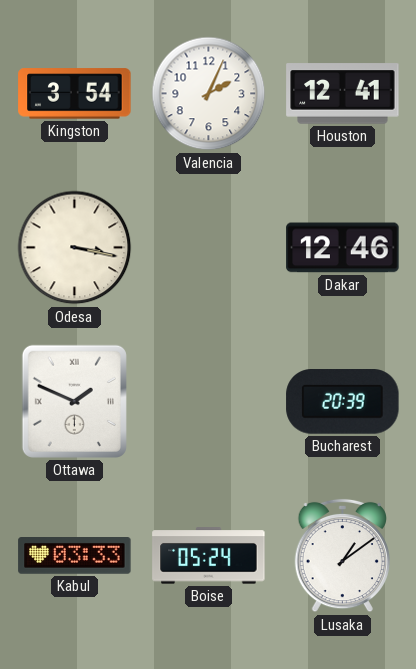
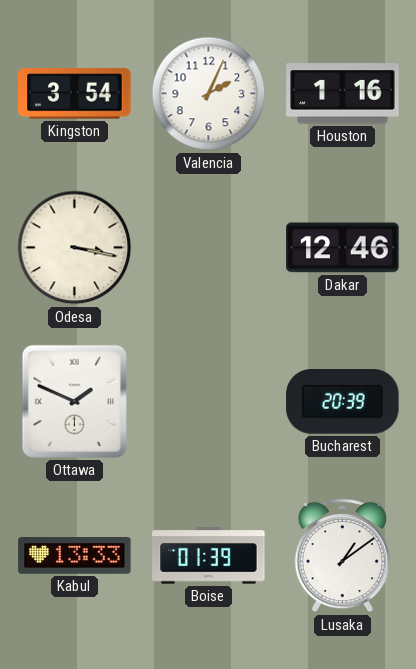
Houston: 12:41 -> 1:16
Kabul: 03:33 -> 13:33
Boise: 05:24 -> 01:39
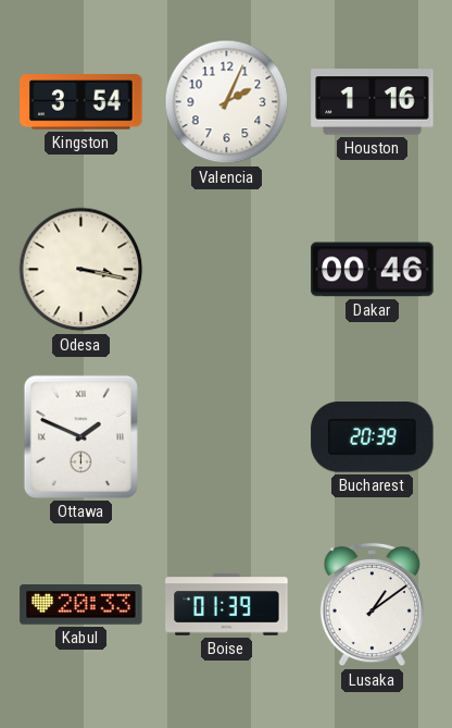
Dakar: 12:46 -> 00:46
Kabul: 13:33 -> 20:33
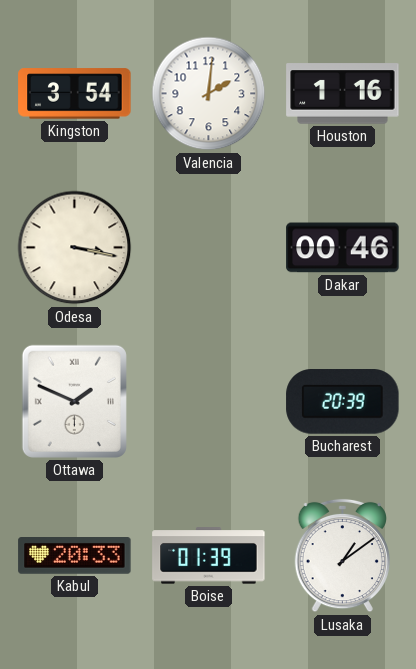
Valencia: 2:04 -> 2:01
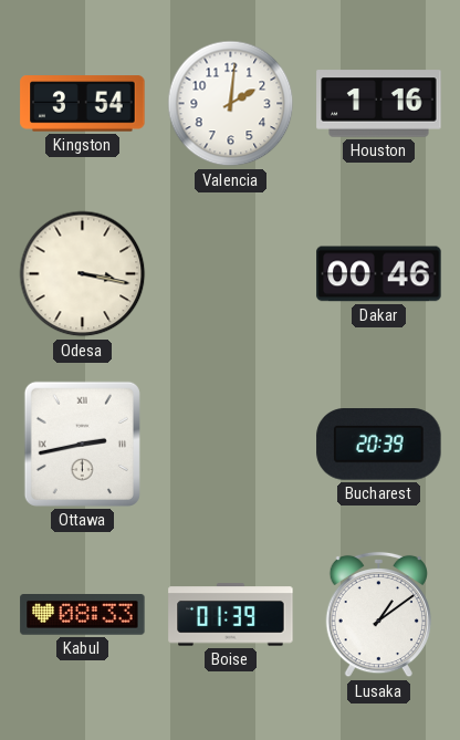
Ottawa: 1:49 -> 2:43
Kabul: 20:33 -> 08:33
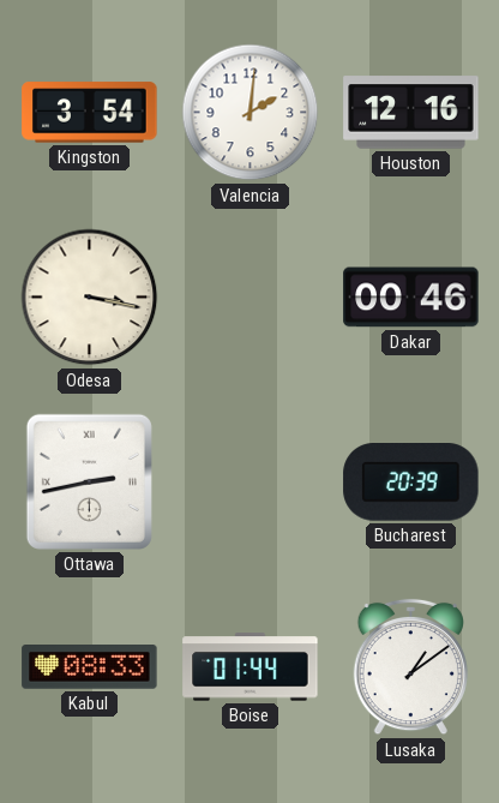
Houston: 1:16 -> 12:16
Boise: 01:39 -> 01:44
